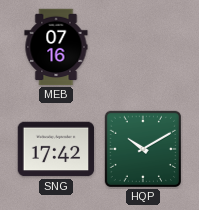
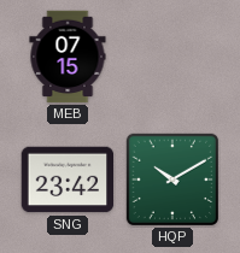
MEB: 07:16 -> 07:15
SNG: 17:42 -> 23:42
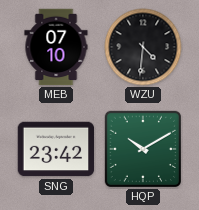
MEB: 07:15 -> 07:10
WZU: none -> 4:31
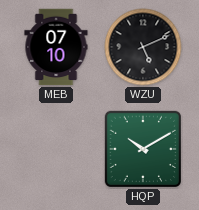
WZU: 4:31 -> 5:11
SNG: 23:42 -> none
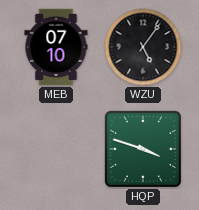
WZU: 5:11 -> 5:06
HQP: 10:10 -> 3:48
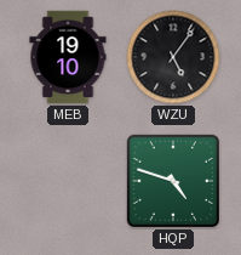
MEB: 07:10 -> 19:10
HQP: 3:48 -> 4:48
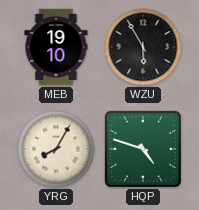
WZU: 5:06 -> 5:55
YRG: none -> 8:05
